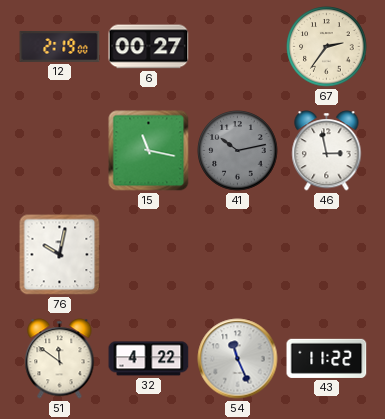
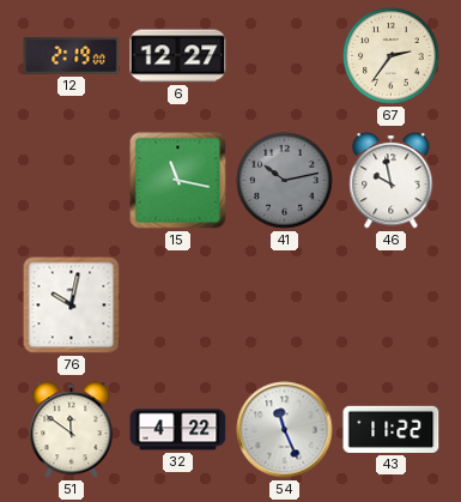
6: 00:27 -> 12:27
46: 2:58 -> 9:58
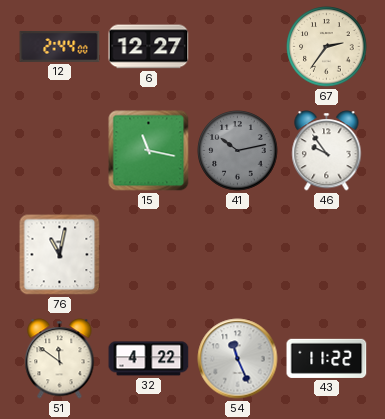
12: 2:19 -> 2:44
46: 9:58 -> 9:54
76: 10:02 -> 11:02
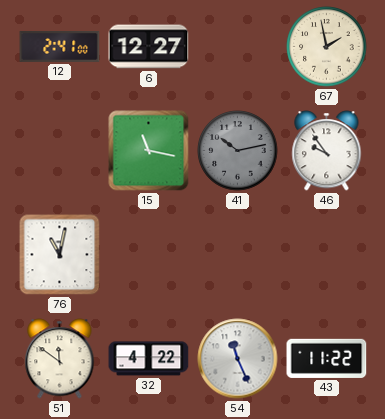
12: 2:44 -> 2:41
67: 2:36 -> 1:58
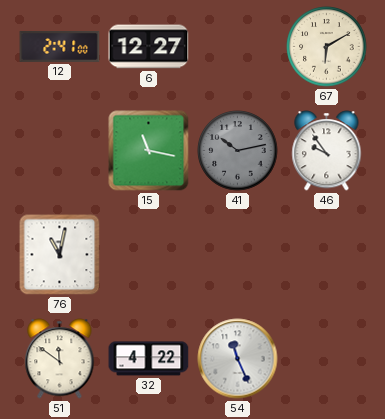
67: 1:58 -> 6:10
43: 11:22 -> none
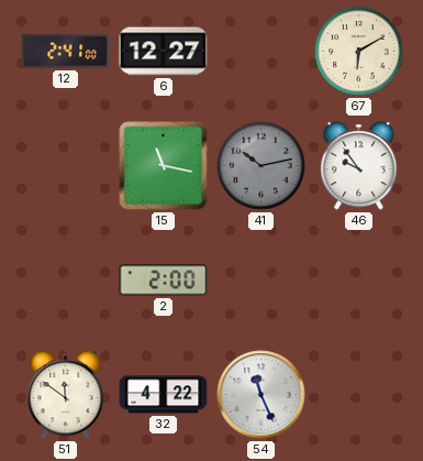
76: 11:02 -> none
2: none -> 2:00
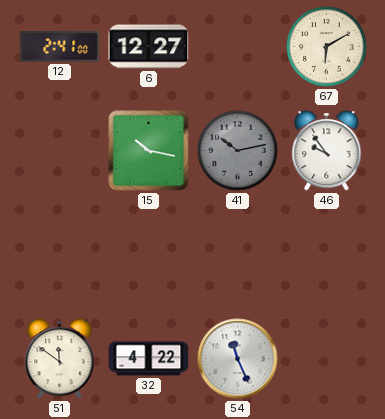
15: 11:17 -> 10:17
2: 2:00 -> none
